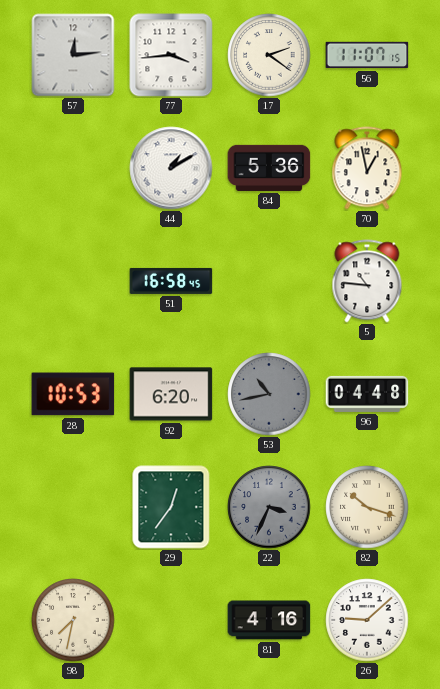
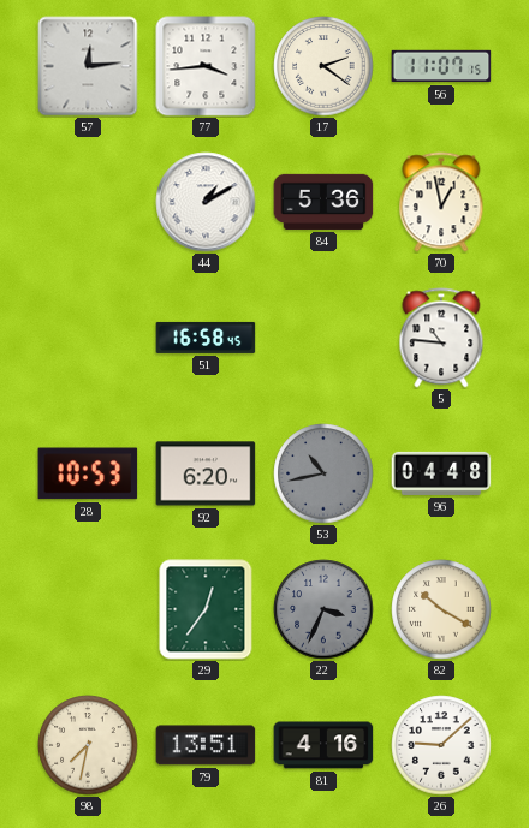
82: 10:18 -> 10:20
79: none -> 13:51
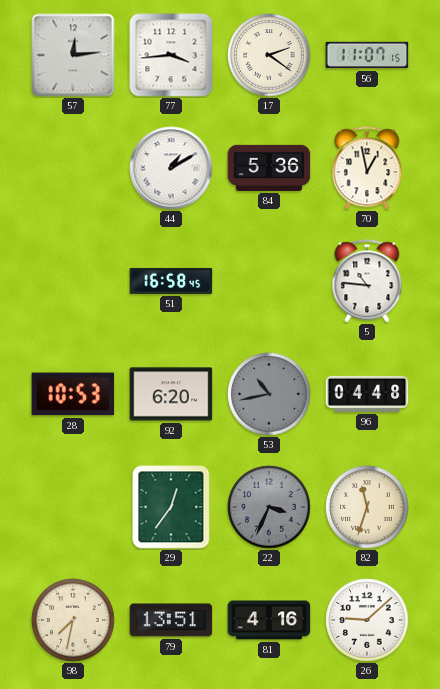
82: 10:20 -> 11:33
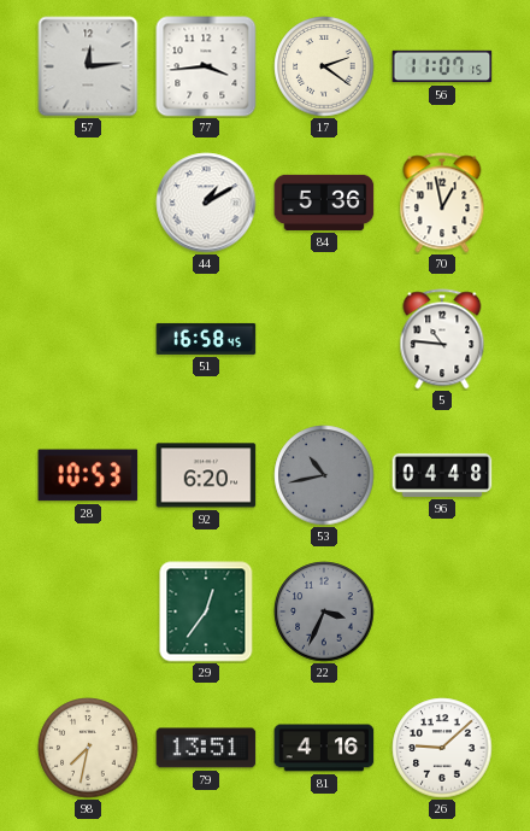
82: 11:33 -> none
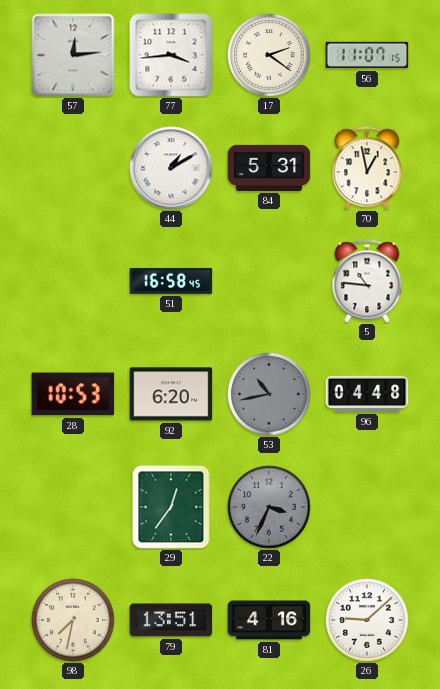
84: 5:36 -> 5:31
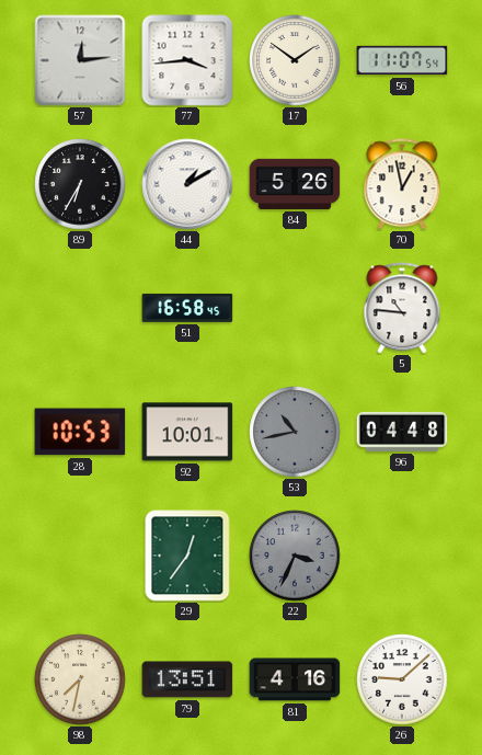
17: 2:21 -> 1:51
56: 11:07:15 -> 11:07:54
89: none -> 6:35
84: 5:31 -> 5:26
92: 6:20 -> 10:01
